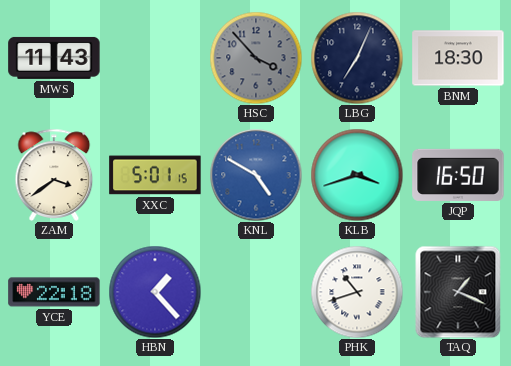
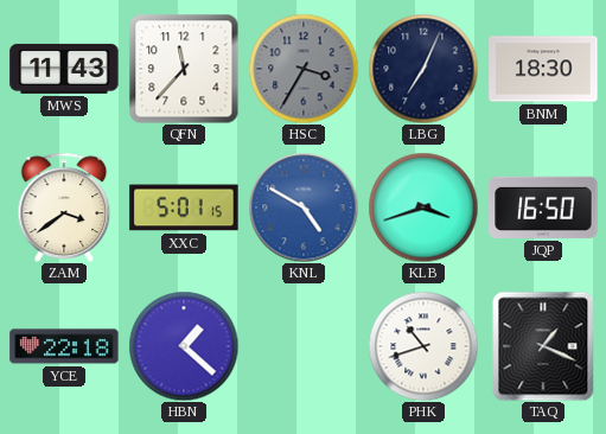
QFN: none -> 11:37
HSC: 3:53 -> 3:35
HBN: 1:23 -> 1:22
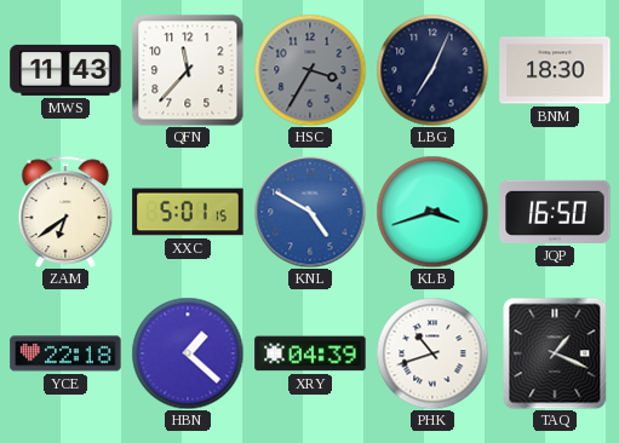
ZAM: 3:39 -> 6:39
XRY: none -> 04:39
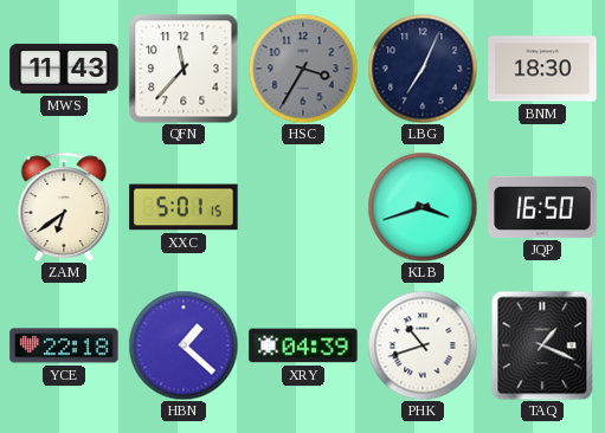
KNL: 4:50 -> none
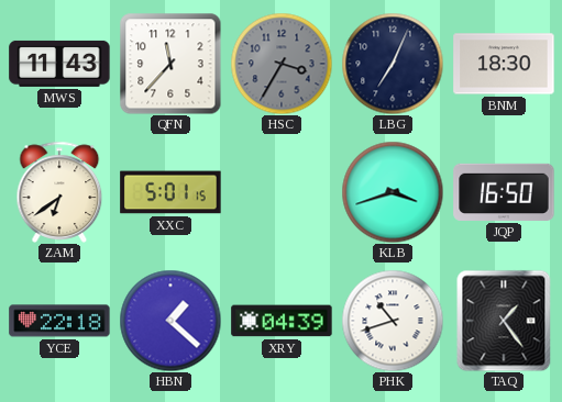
TAQ: 1:19 -> 1:24
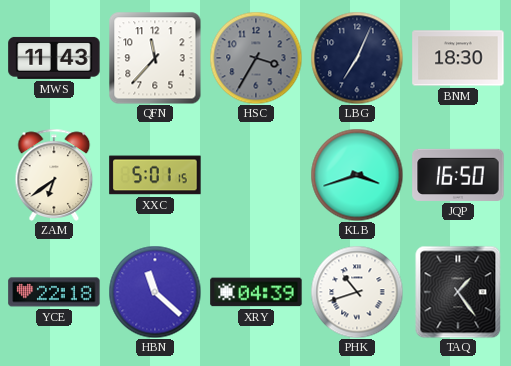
HBN: 1:22 -> 11:22
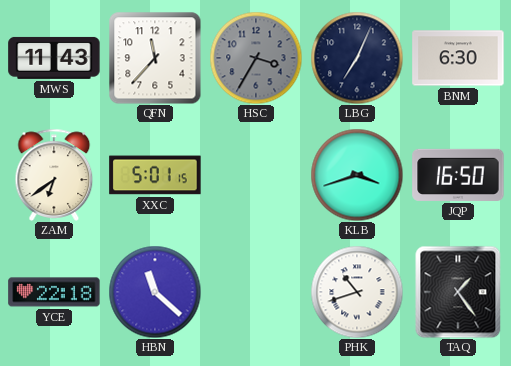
BNM: 18:30 -> 6:30
XRY: 04:39 -> none
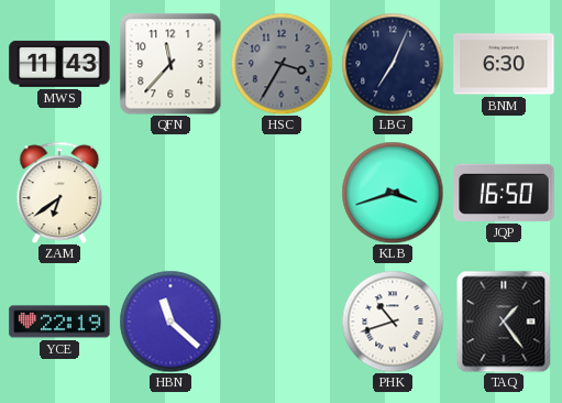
XXC: 5:01 -> none
YCE: 22:18 -> 22:19
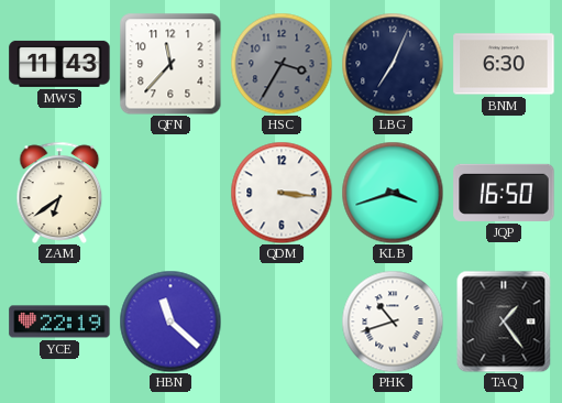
QDM: none -> 3:16
